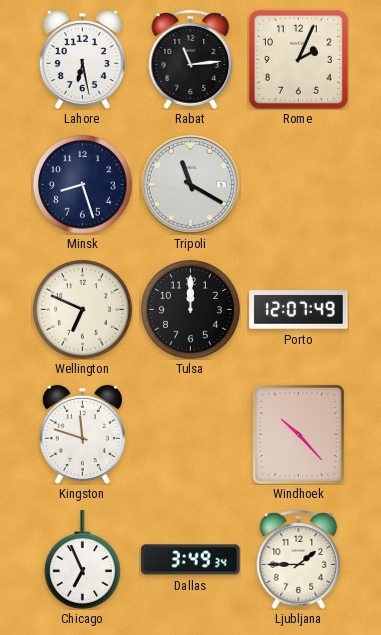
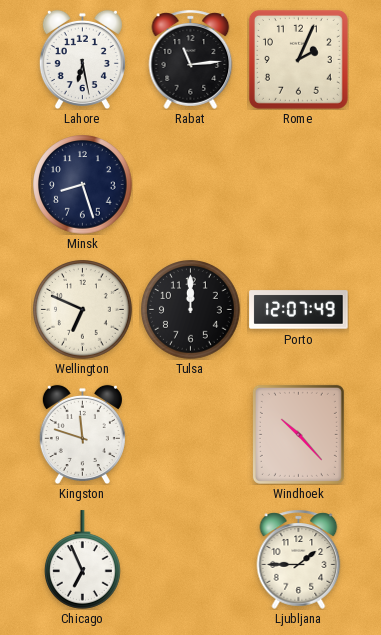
Tripoli: 11:20 -> none
Dallas: 3:49 -> none
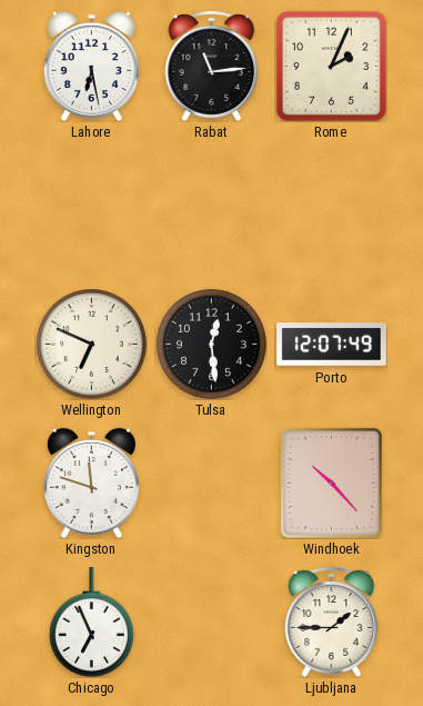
Minsk: 8:27 -> none
Tulsa: 12:00 -> 12:29
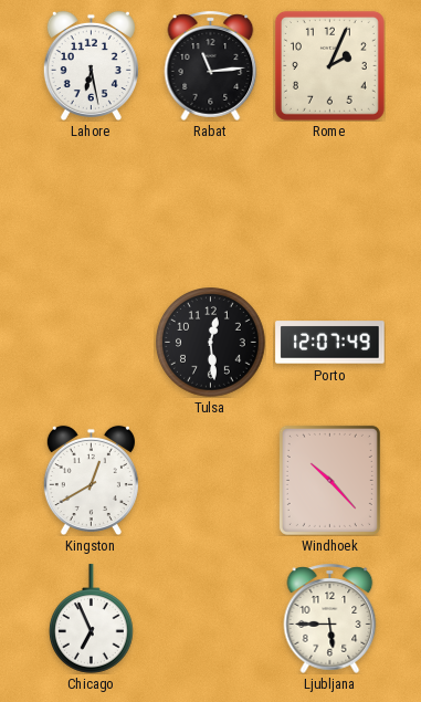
Wellington: 6:49 -> none
Kingston: 11:48 -> 12:40
Ljubljana: 1:45 -> 5:45
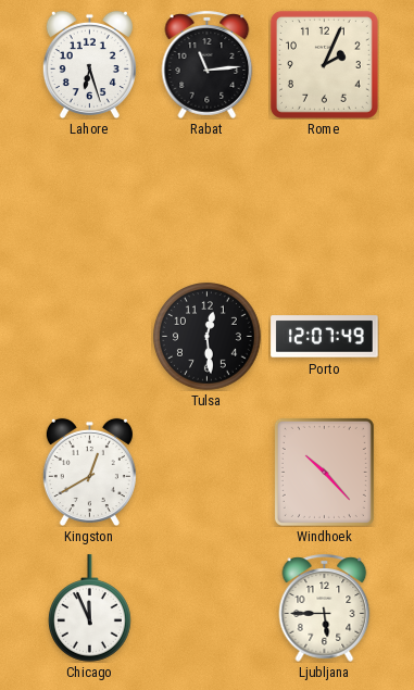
Lahore: 6:28 -> 6:27
Chicago: 6:56 -> 11:56
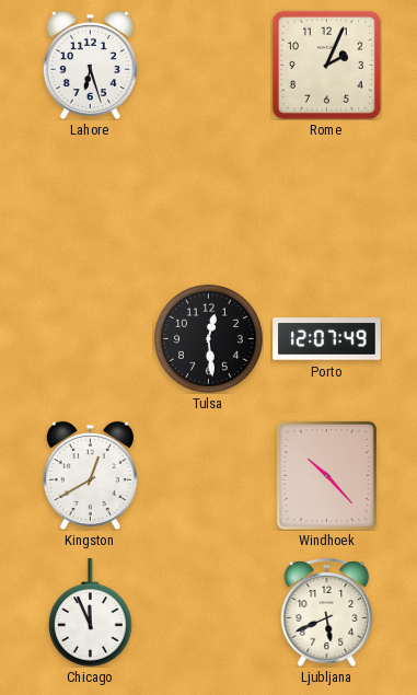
Rabat: 11:14 -> none
Ljubljana: 5:45 -> 5:41
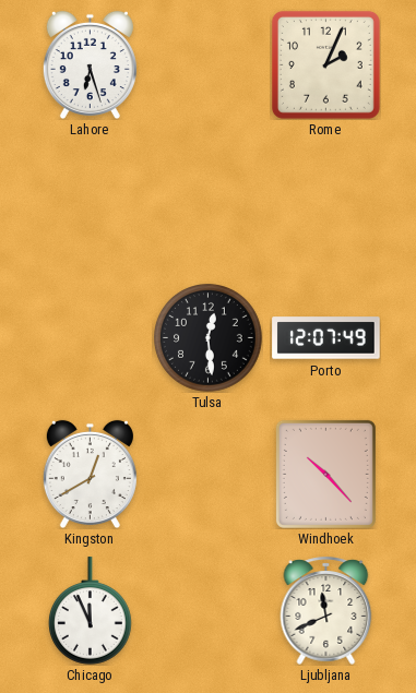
Ljubljana: 5:41 -> 11:41
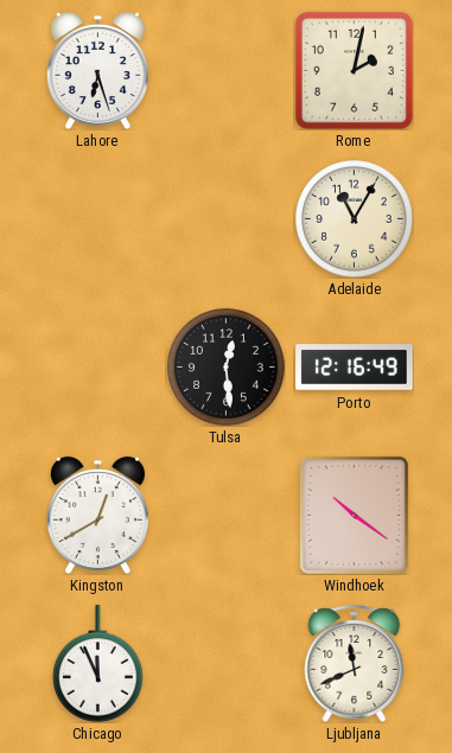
Rome: 2:04 -> 2:02
Adelaide: none -> 11:05
Porto: 12:07 -> 12:16
Windhoek: 10:23 -> 10:21
